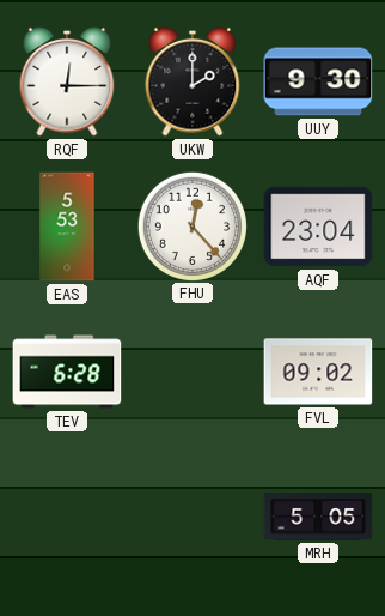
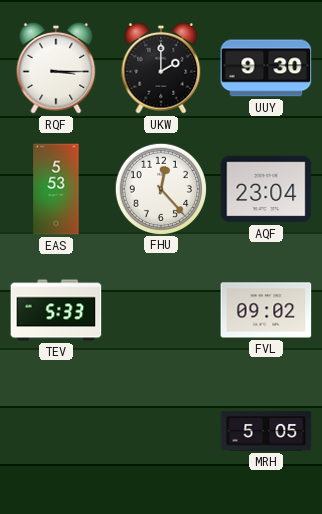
RQF: 12:15 -> 3:15
TEV: 6:28 -> 5:33
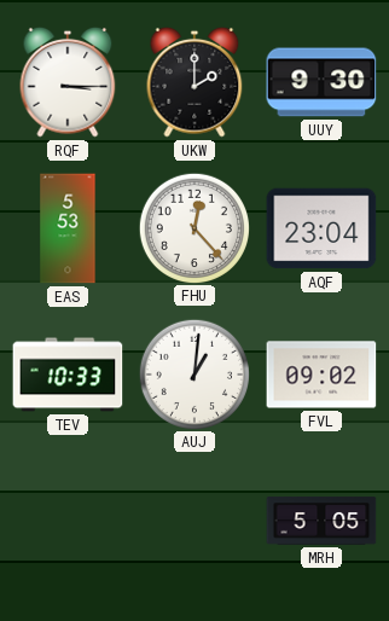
TEV: 5:33 -> 10:33
AUJ: none -> 1:01
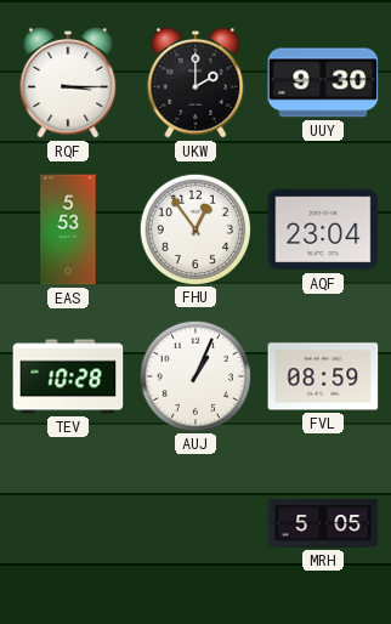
FHU: 12:23 -> 12:54
TEV: 10:33 -> 10:28
AUJ: 1:01 -> 1:04
FVL: 09:02 -> 08:59
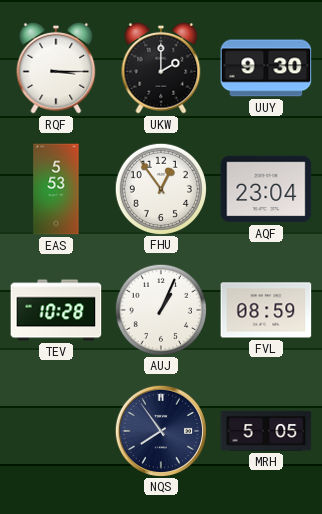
NQS: none -> 7:54
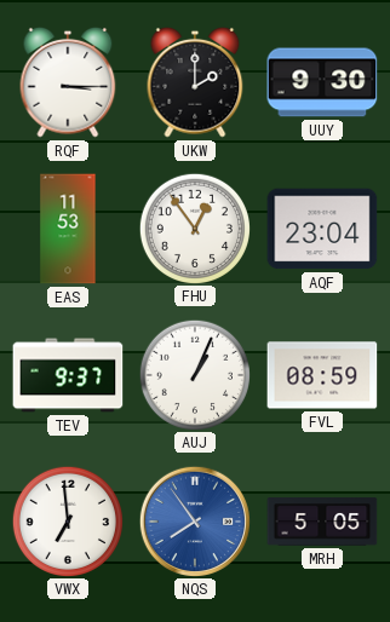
EAS: 5:53 -> 11:53
TEV: 10:28 -> 9:37
VWX: none -> 6:59
NQS dial: navy -> blue
